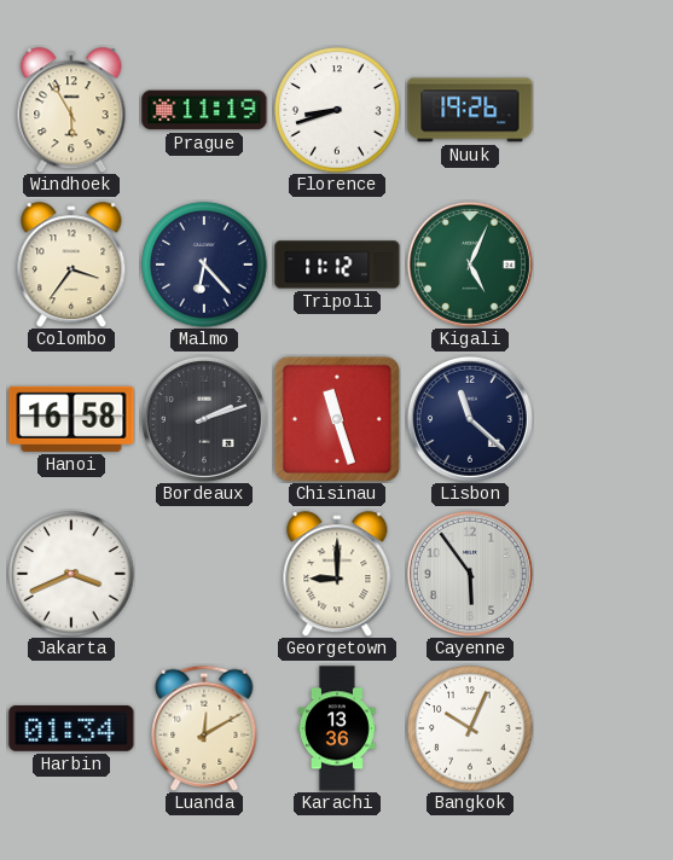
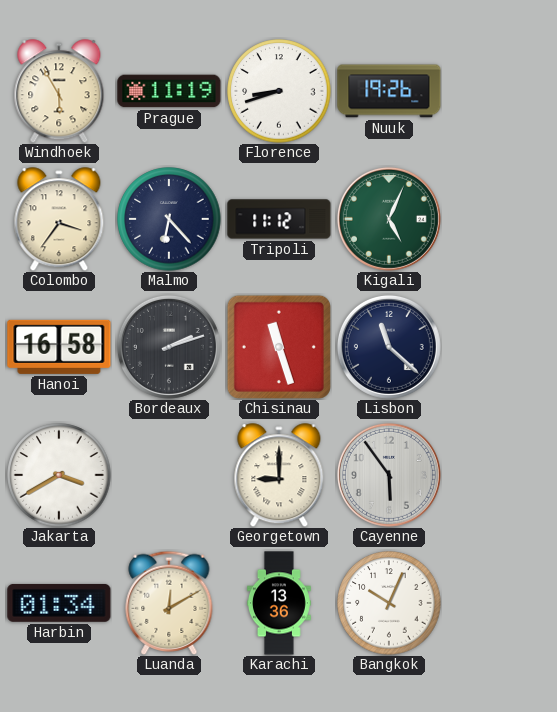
Jakarta: 3:41 -> 3:40
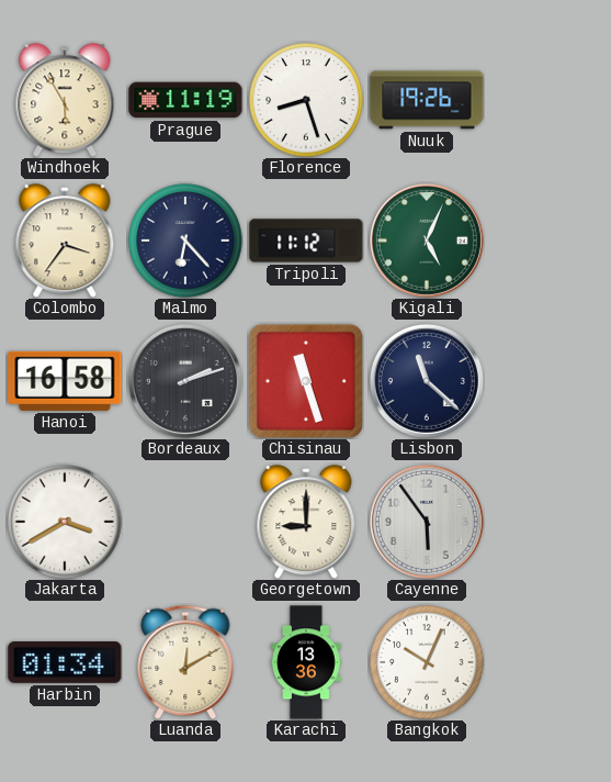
Florence: 8:42 -> 8:27
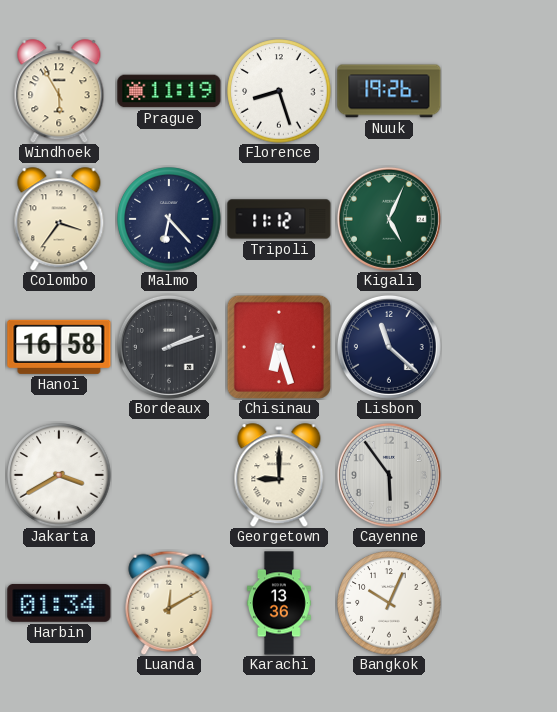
Chisinau: 11:27 -> 6:27
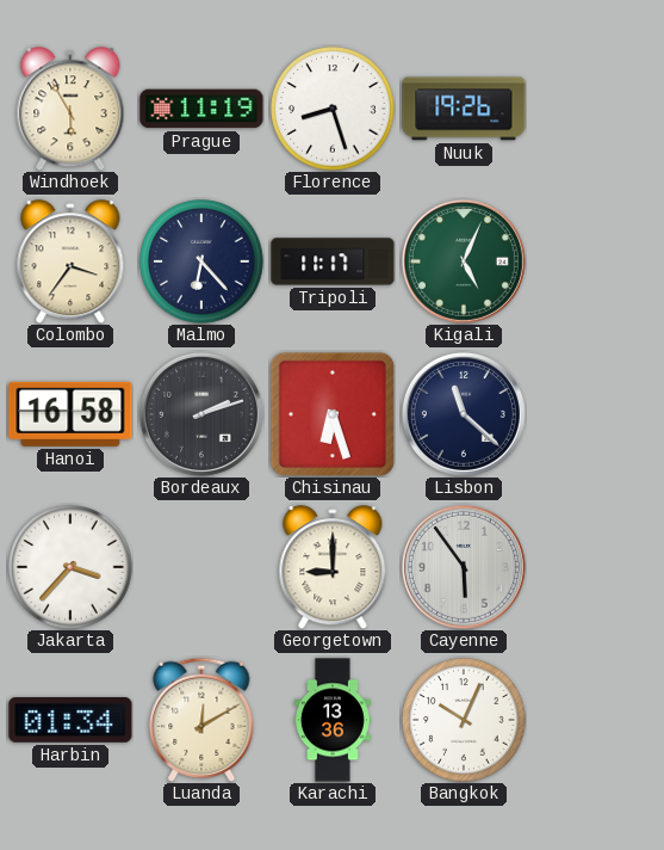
Tripoli: 11:12 -> 11:17
Jakarta: 3:40 -> 3:37
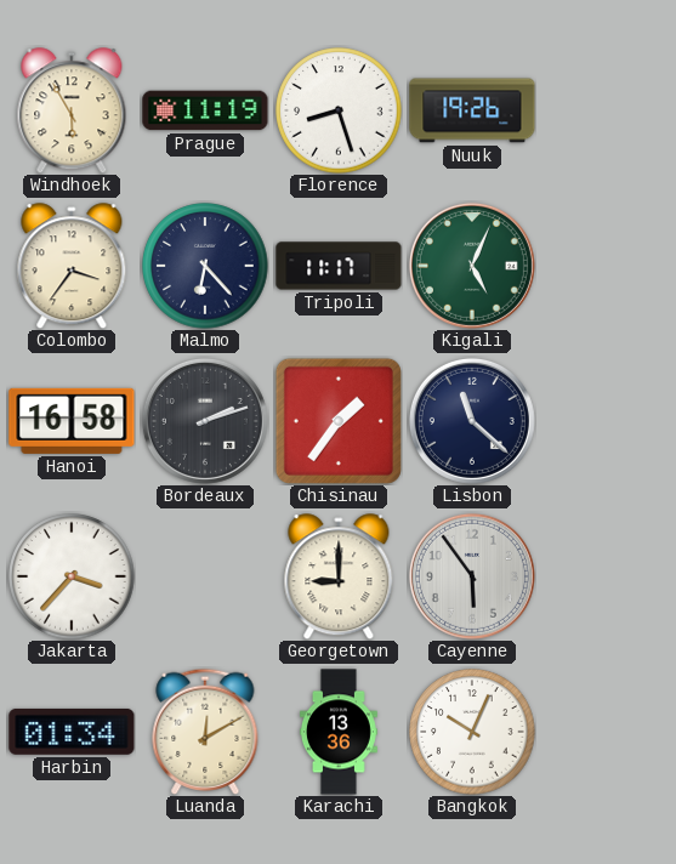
Chisinau: 6:27 -> 1:36
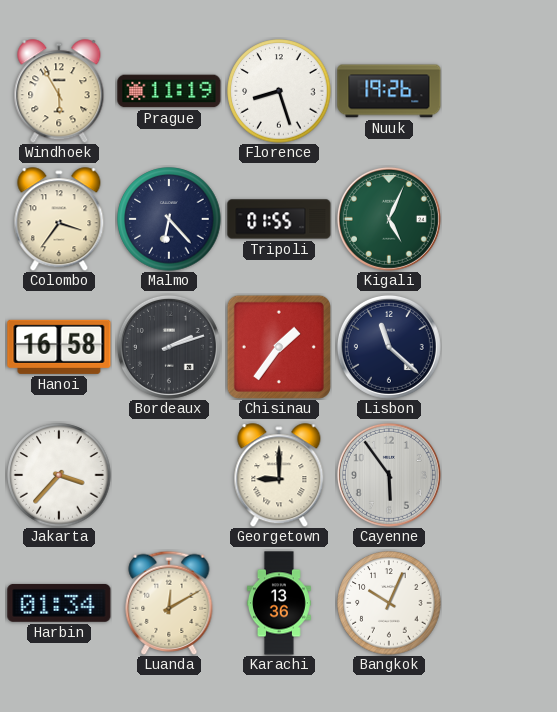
Tripoli: 11:17 -> 01:55
